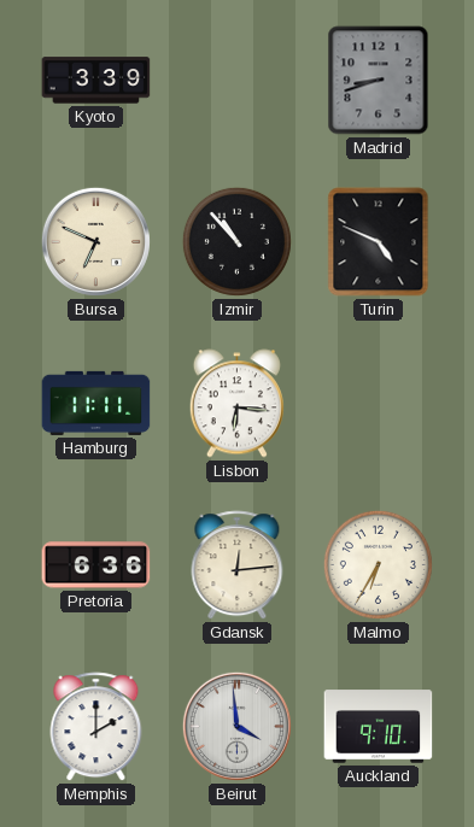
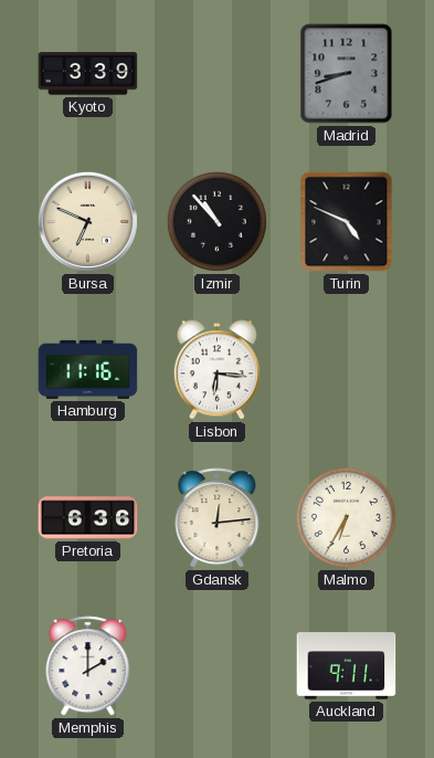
Hamburg: 11:11 -> 11:16
Beirut: 3:59 -> none
Auckland: 9:10 -> 9:11
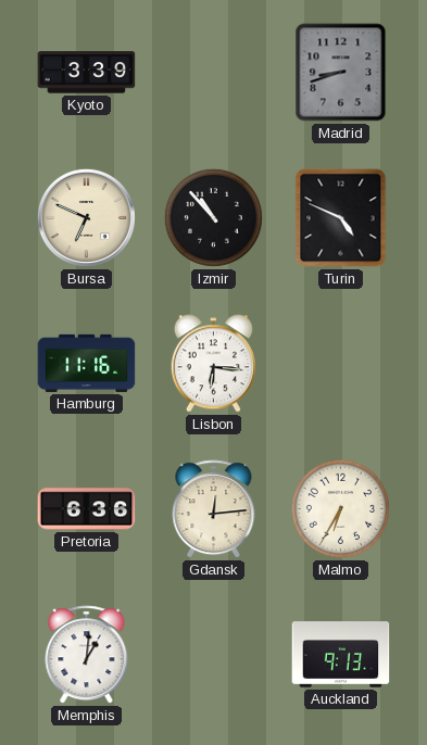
Memphis: 2:00 -> 1:01
Auckland: 9:11 -> 9:13
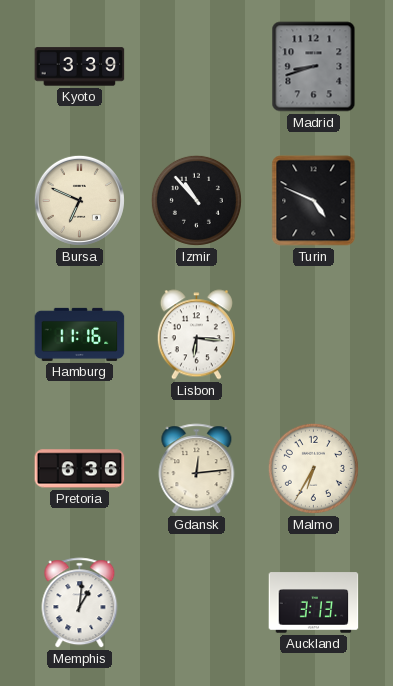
Auckland: 9:13 -> 3:13
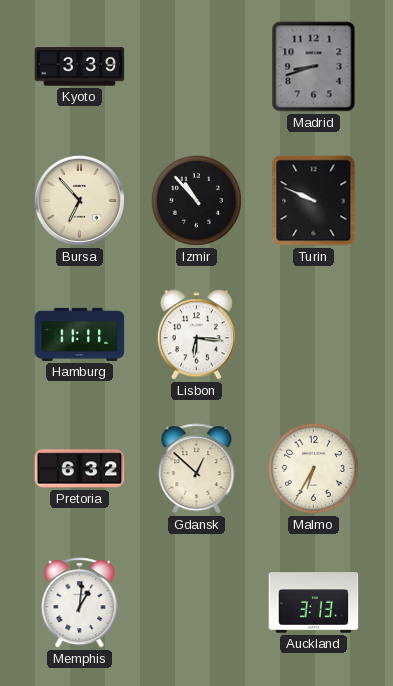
Bursa: 6:49 -> 6:53
Turin: 4:49 -> 9:49
Hamburg: 11:16 -> 11:11
Pretoria: 6:36 -> 6:32
Gdansk: 12:14 -> 12:52
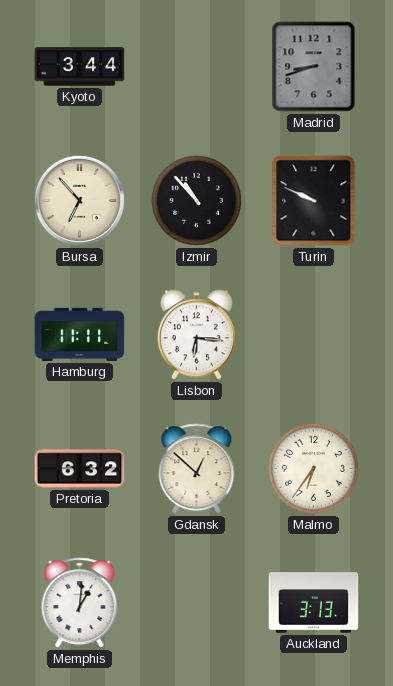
Kyoto: 3:39 -> 3:44
Malmo: 6:35 -> 6:36
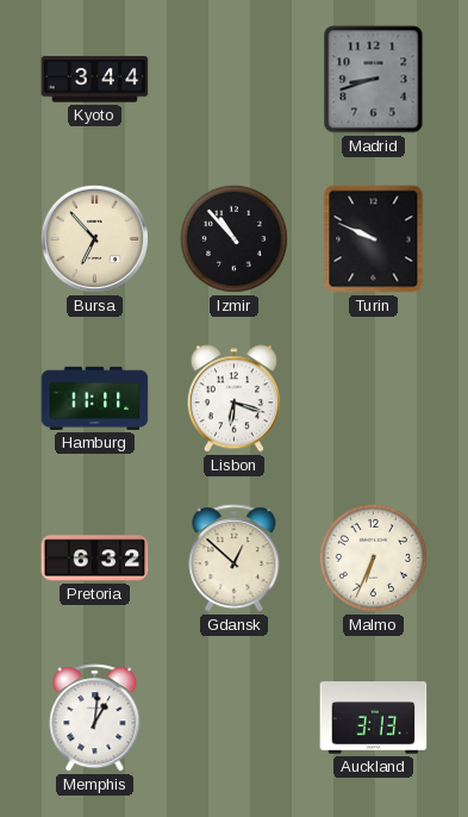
Lisbon: 6:16 -> 6:18
Malmo: 6:36 -> 6:34
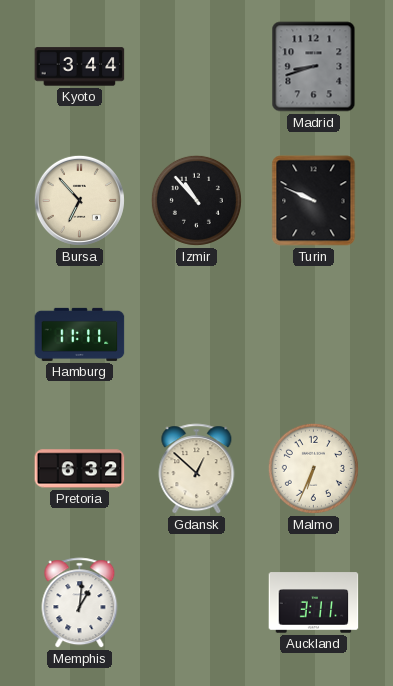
Lisbon: 6:18 -> none
Auckland: 3:13 -> 3:11
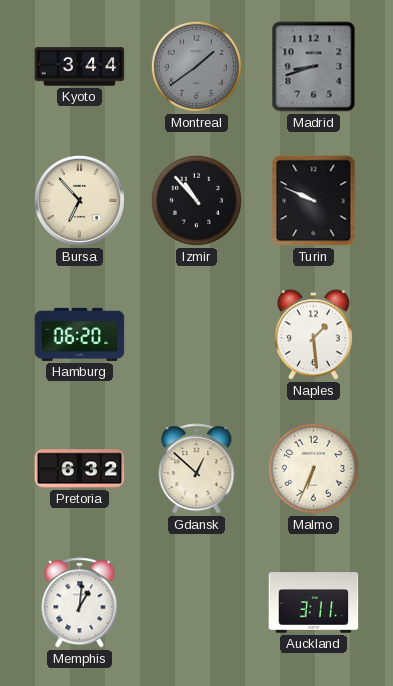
Montreal: none -> 1:39
Hamburg: 11:11 -> 06:20
Naples: none -> 1:29
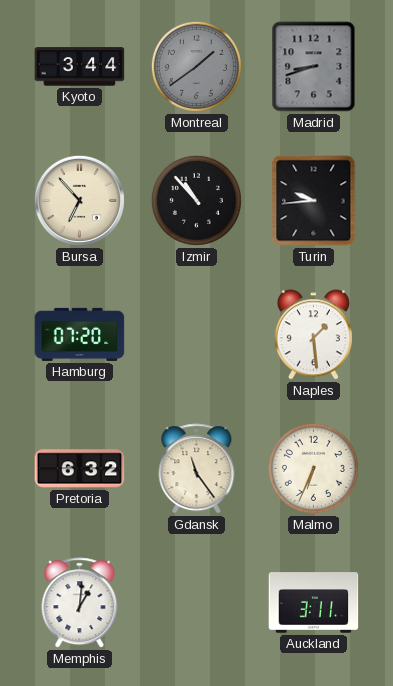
Turin: 9:49 -> 9:44
Hamburg: 06:20 -> 07:20
Gdansk: 12:52 -> 11:24
